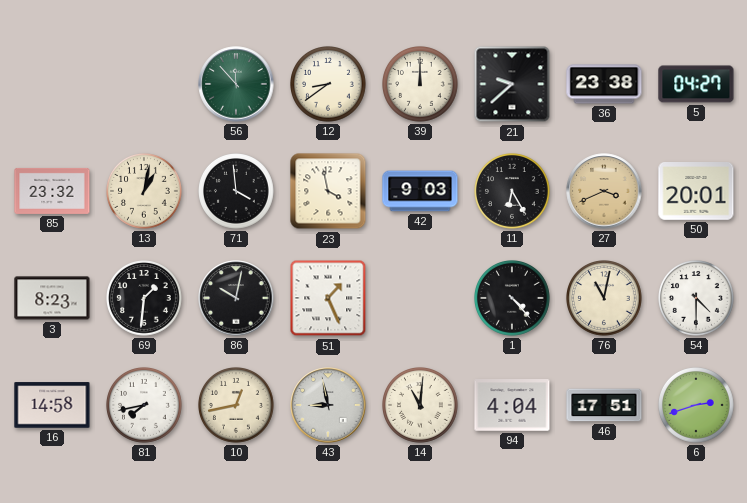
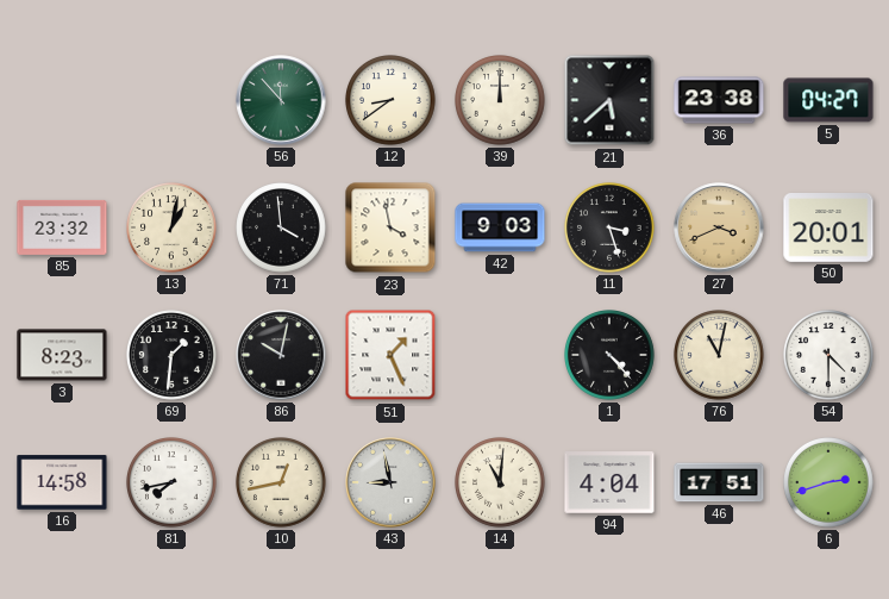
21: 9:38 -> 5:38
11: 6:25 -> 3:27
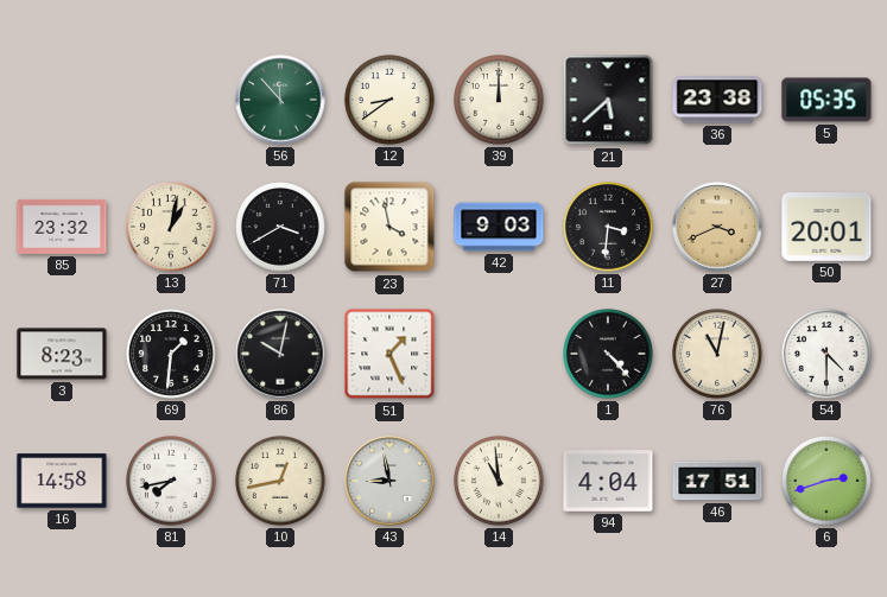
5: 04:27 -> 05:35
71: 3:59 -> 3:40
11: 3:27 -> 3:31
14: 11:01 -> 10:59
